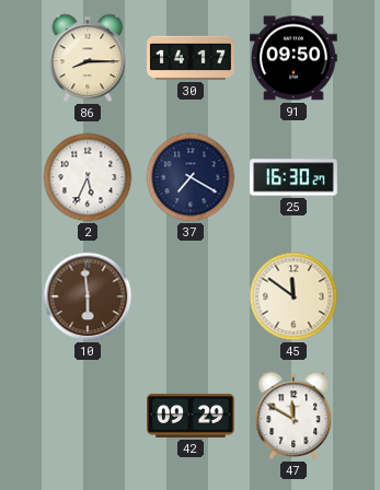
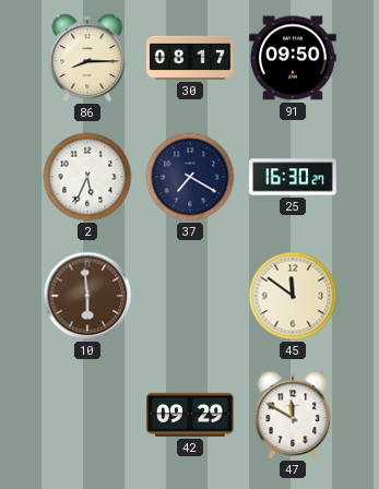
30: 14:17 -> 08:17
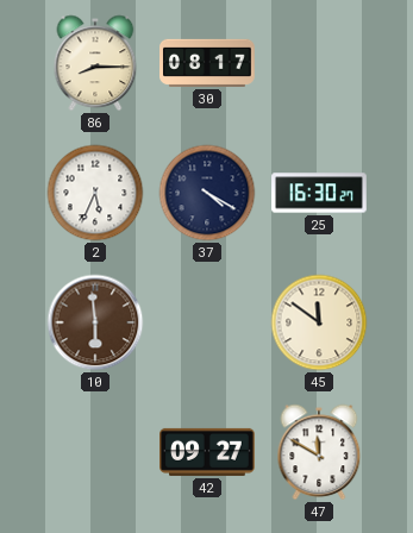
91: 09:50 -> none
37: 7:20 -> 4:20
42: 09:29 -> 09:27
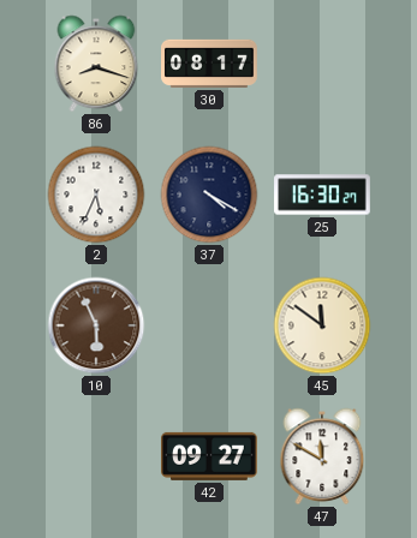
86: 8:15 -> 8:18
10: 5:59 -> 5:56
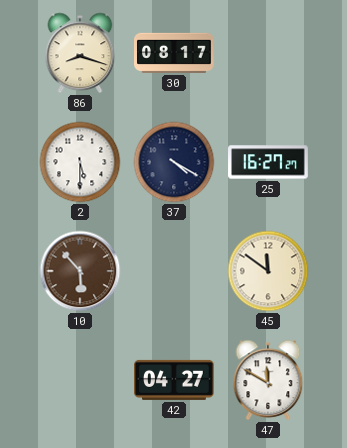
2: 5:34 -> 5:30
25: 16:30 -> 16:27
10: 5:56 -> 5:53
42: 09:27 -> 04:27
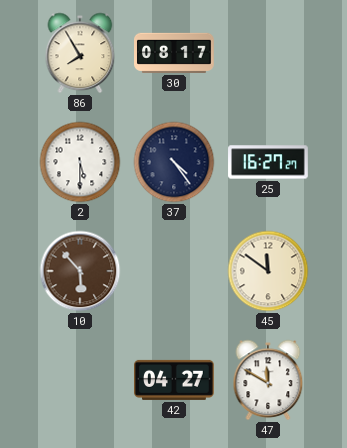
86: 8:18 -> 7:55
37: 4:20 -> 4:24
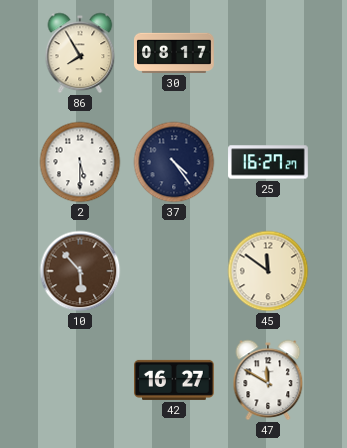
42: 04:27 -> 16:27
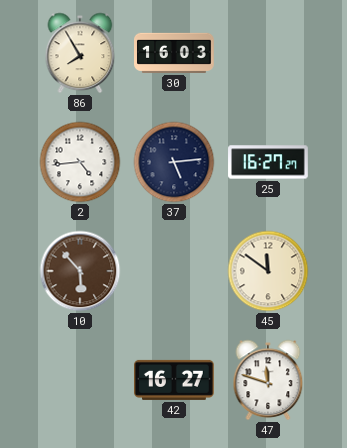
30: 08:17 -> 16:03
2: 5:30 -> 4:44
37: 4:24 -> 5:14
47: 11:50 -> 11:48
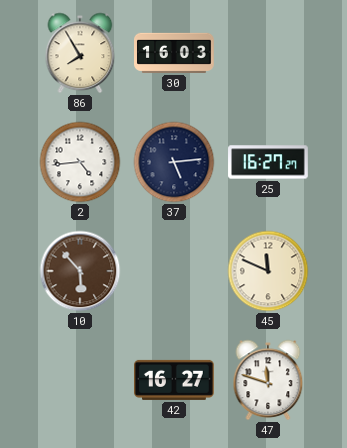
45: 11:51 -> 11:49
